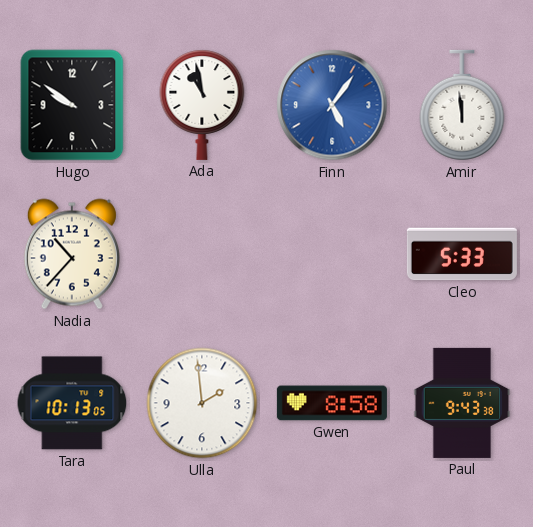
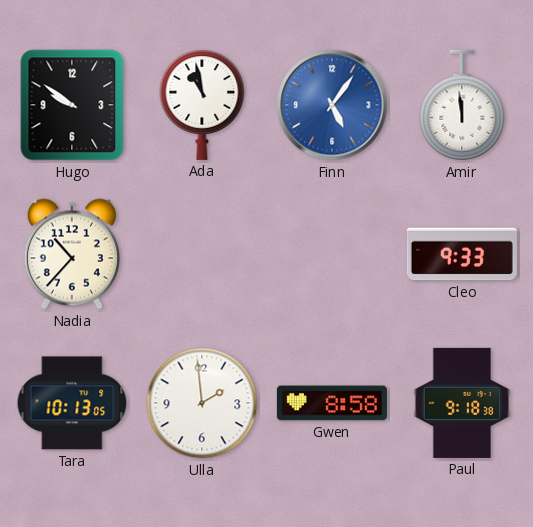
Cleo: 5:33 -> 9:33
Paul: 9:43 -> 9:18
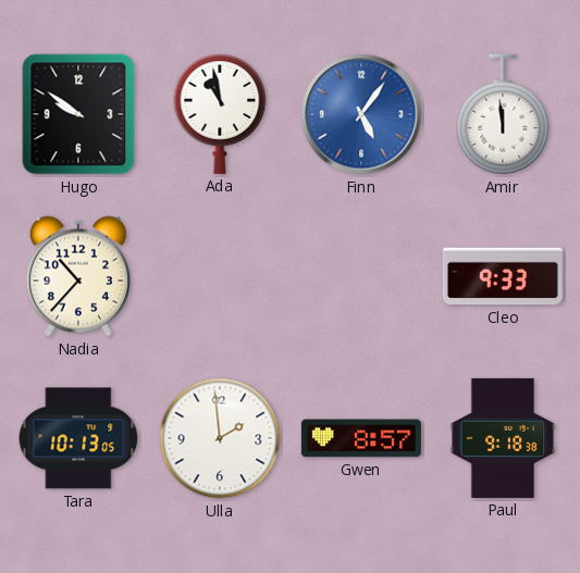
Gwen: 8:58 -> 8:57
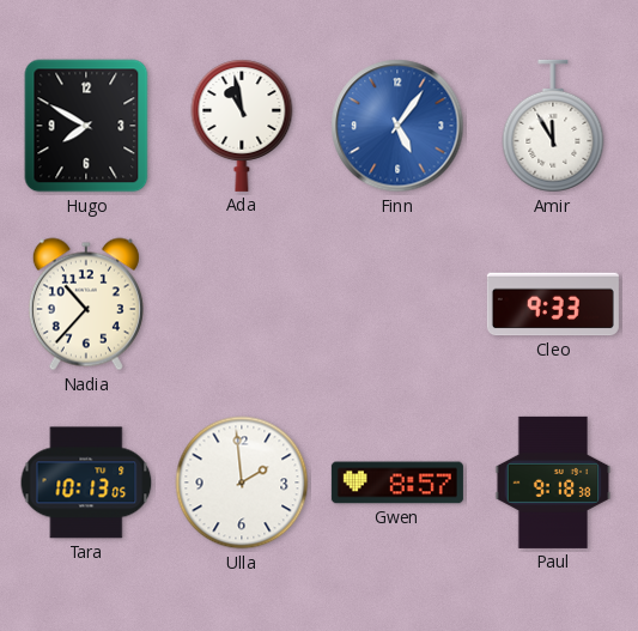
Hugo: 9:51 -> 7:50
Amir: 11:59 -> 11:55
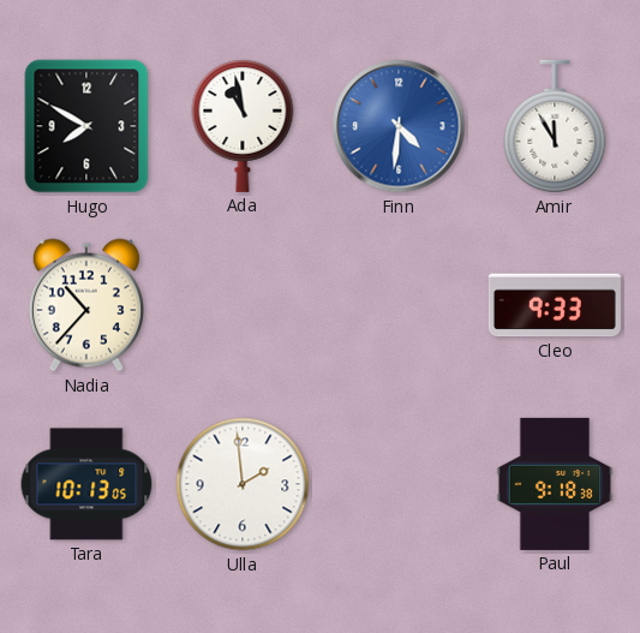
Finn: 5:06 -> 4:31
Gwen: 8:57 -> none
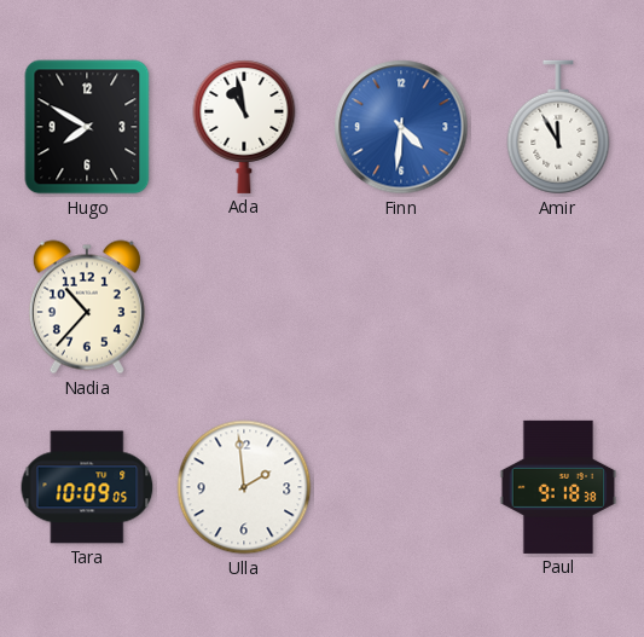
Cleo: 9:33 -> none
Tara: 10:13 -> 10:09
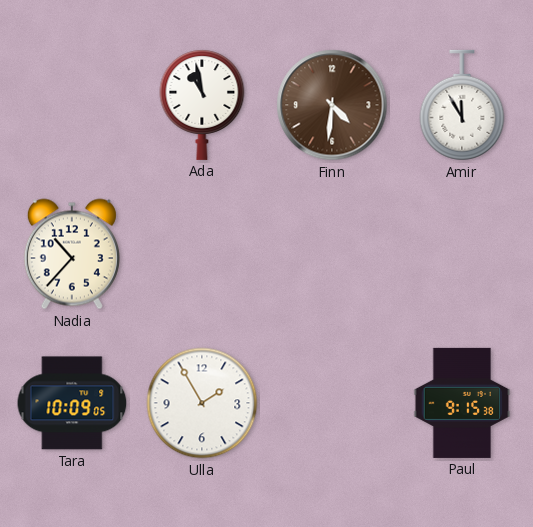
Hugo: 7:50 -> none
Finn dial: blue -> brown
Ulla: 1:59 -> 1:55
Paul: 9:18 -> 9:15
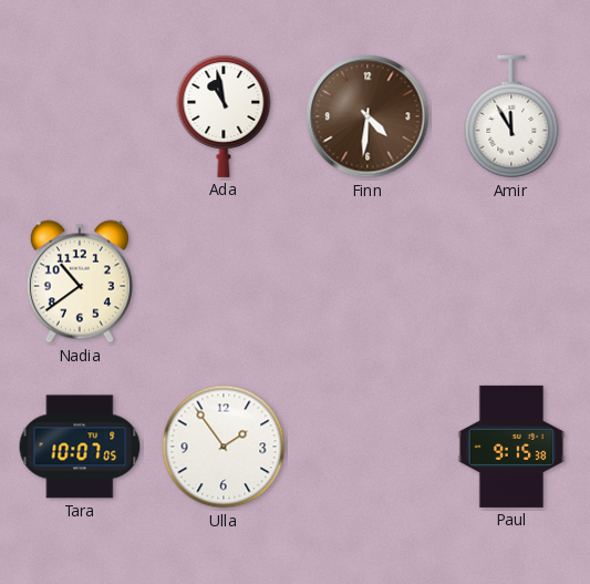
Nadia: 10:37 -> 10:39
Tara: 10:09 -> 10:07
Ulla: 1:55 -> 1:54
